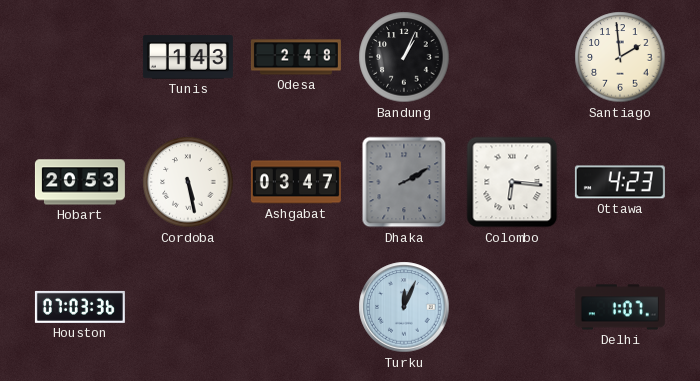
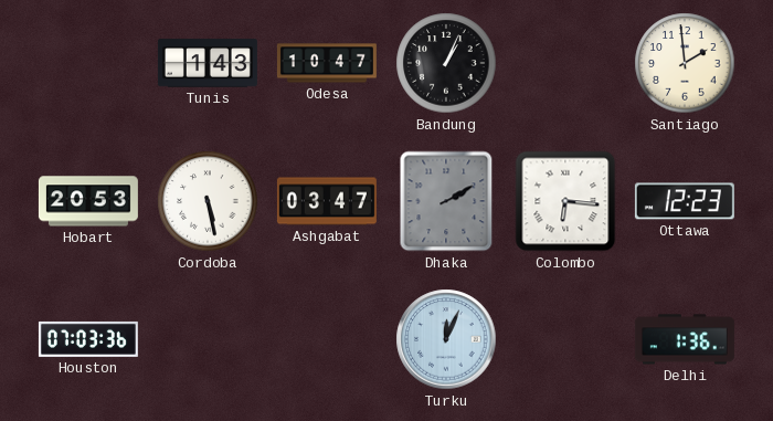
Odesa: 2:48 -> 10:47
Ottawa: 4:23 -> 12:23
Delhi: 1:07 -> 1:36
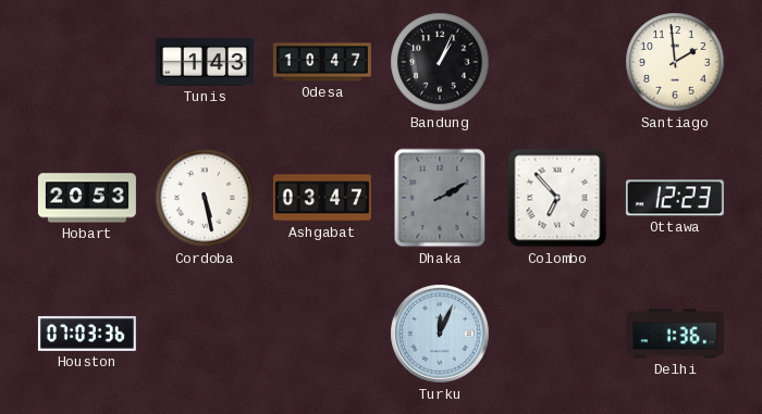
Colombo: 6:16 -> 6:53
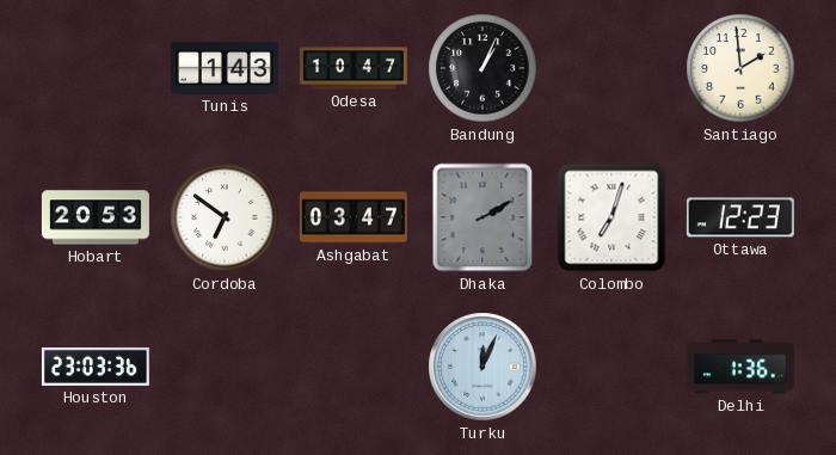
Cordoba: 5:28 -> 6:51
Colombo: 6:53 -> 7:03
Houston: 07:03 -> 23:03
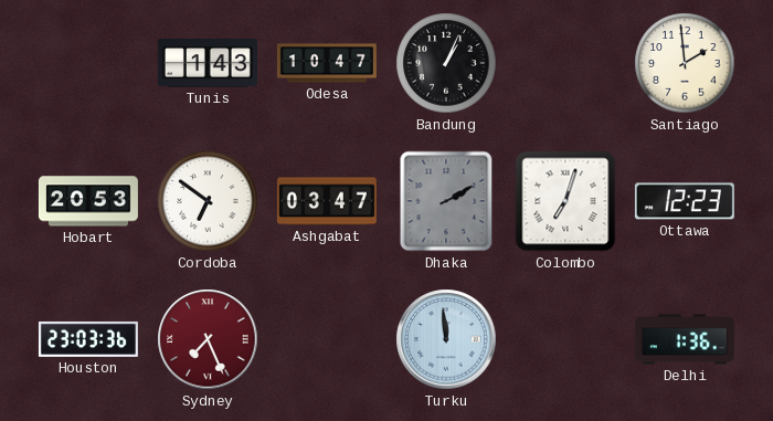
Sydney: none -> 7:26
Turku: 12:04 -> 11:59
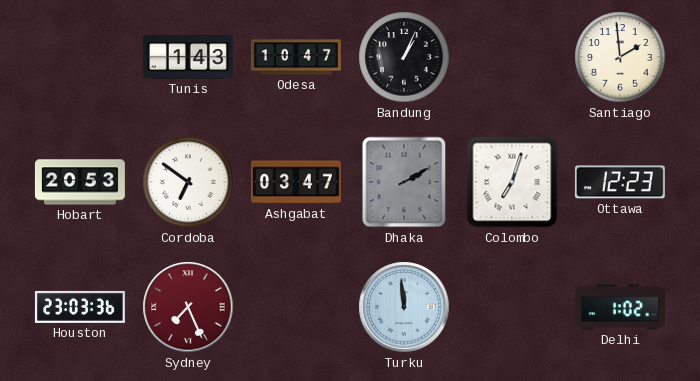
Delhi: 1:36 -> 1:02
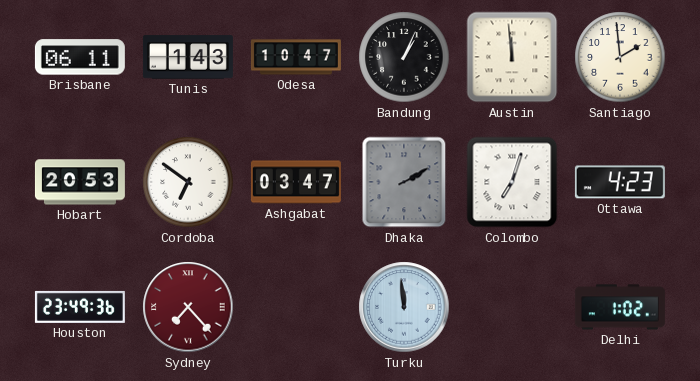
Brisbane: none -> 06:11
Austin: none -> 11:59
Ottawa: 12:23 -> 4:23
Houston: 23:03 -> 23:49
Sydney: 7:26 -> 7:23
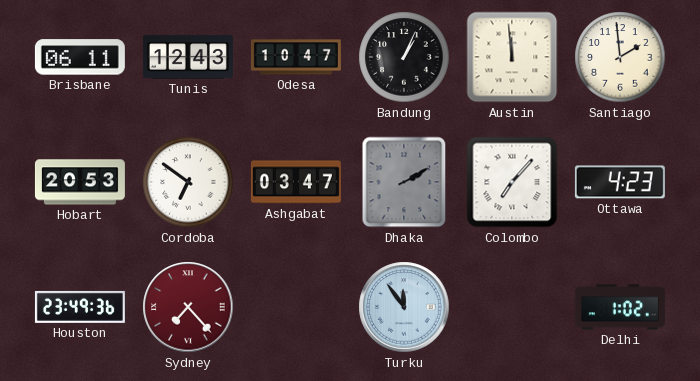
Tunis: 1:43 -> 12:43
Colombo: 7:03 -> 7:07
Turku: 11:59 -> 11:54
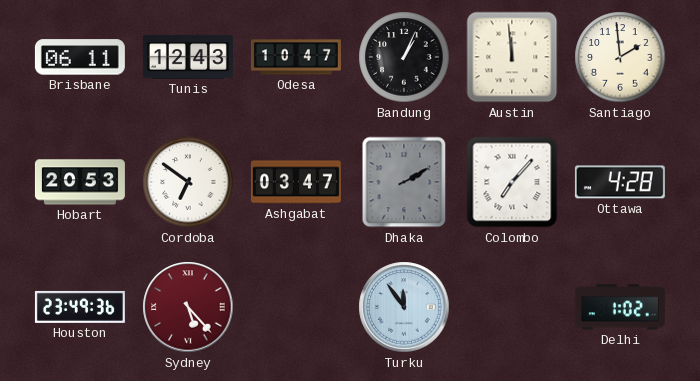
Ottawa: 4:23 -> 4:28
Sydney: 7:23 -> 5:23
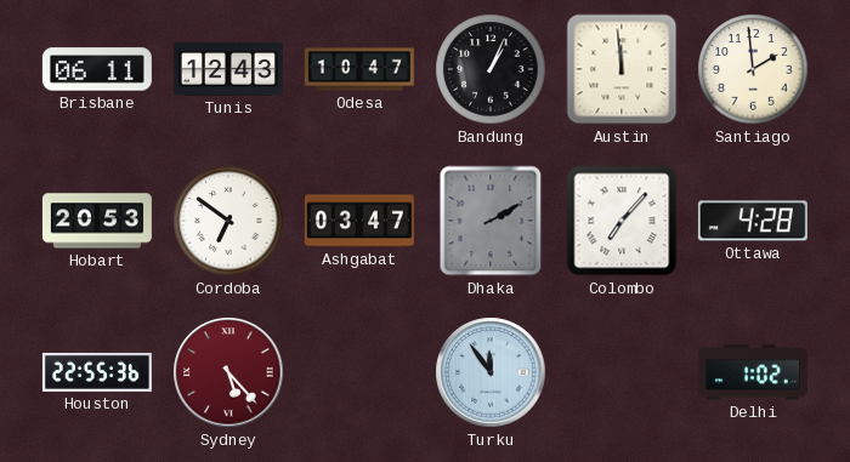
Houston: 23:49 -> 22:55
